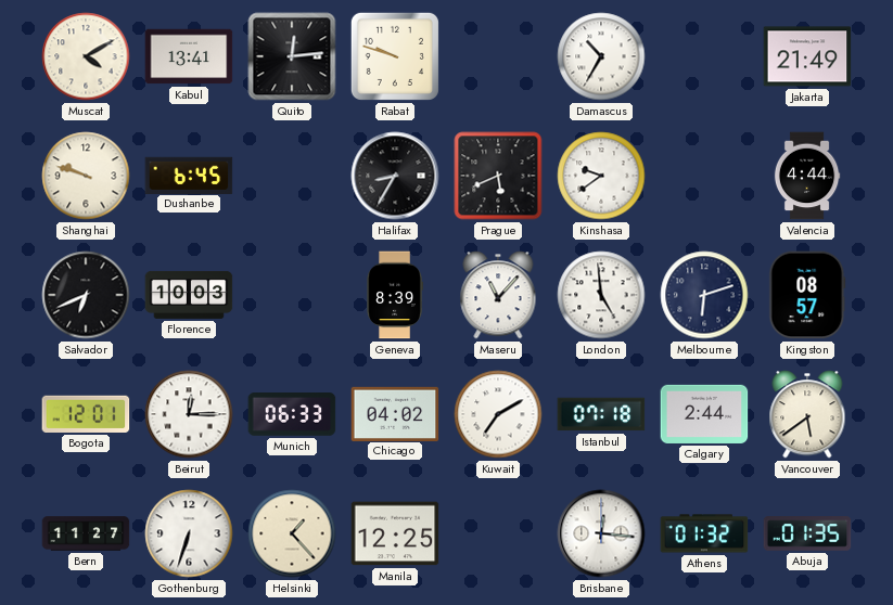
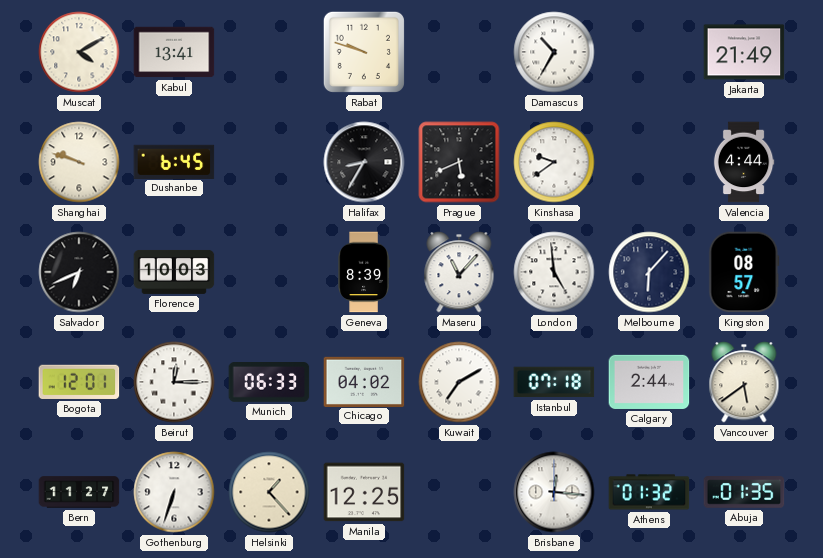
Quito: 12:14 -> none
Melbourne: 6:12 -> 6:07
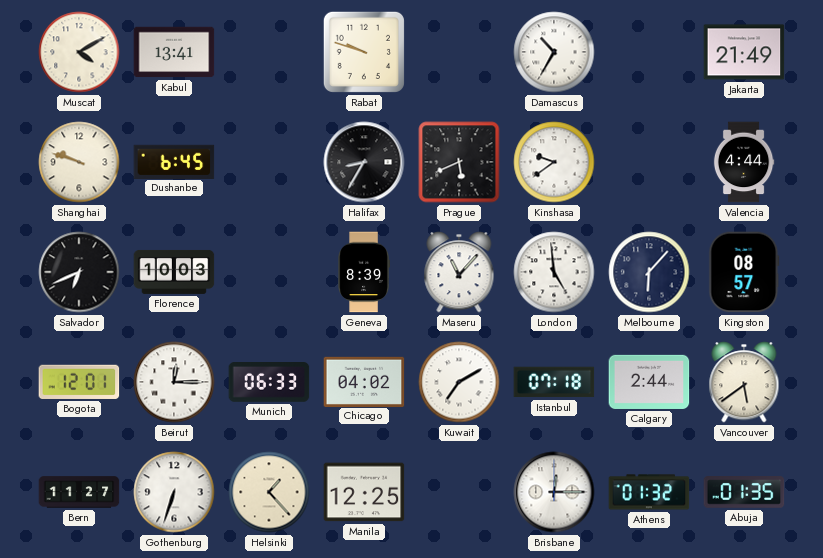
Brisbane: 12:16 -> 12:15
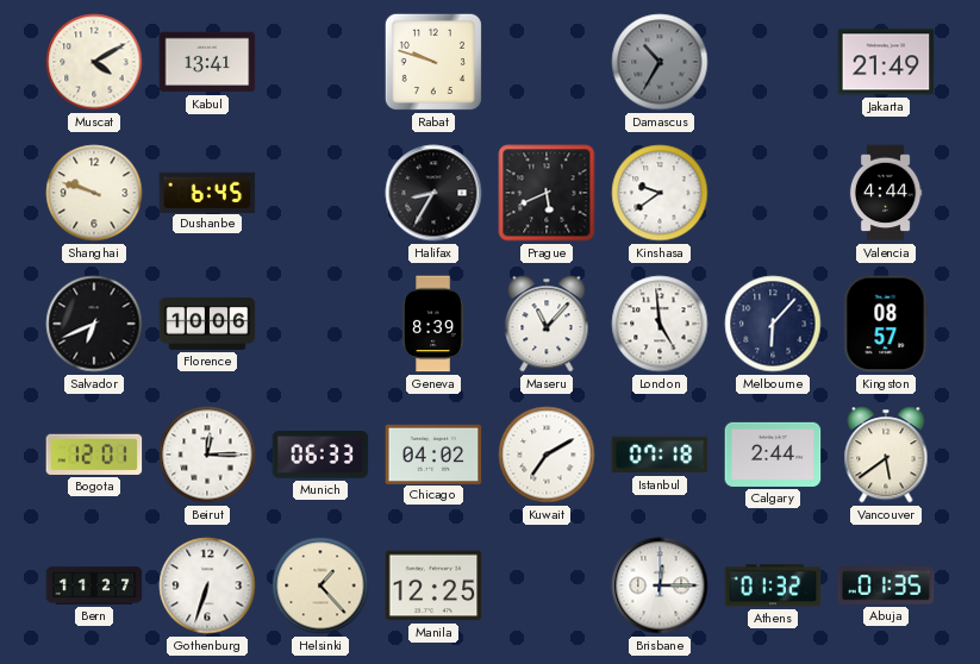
Damascus dial: white -> grey
Florence: 10:03 -> 10:06
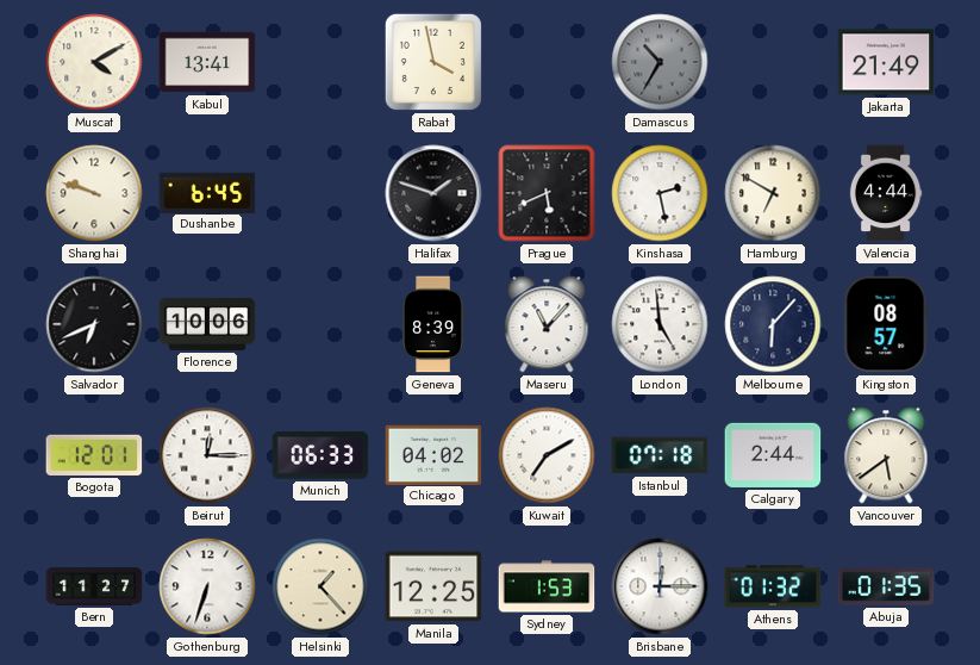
Rabat: 9:48 -> 3:58
Halifax: 8:35 -> 1:48
Kinshasa: 9:39 -> 2:28
Hamburg: none -> 6:50
Sydney: none -> 1:53
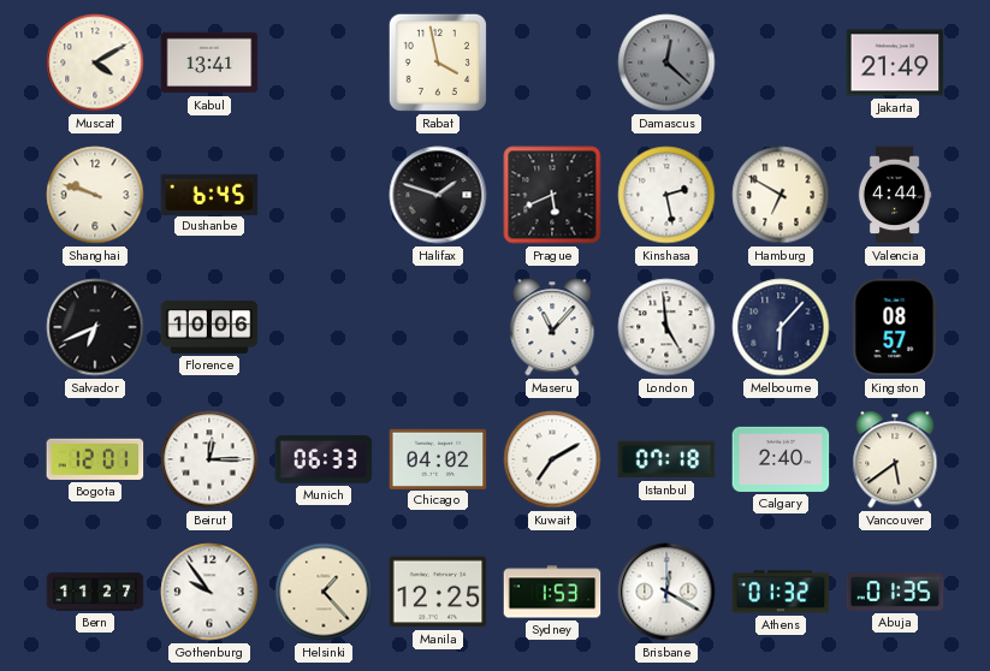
Damascus: 10:35 -> 12:22
Geneva: 8:39 -> none
Calgary: 2:44 -> 2:40
Gothenburg: 6:33 -> 9:54
Brisbane: 12:15 -> 12:20
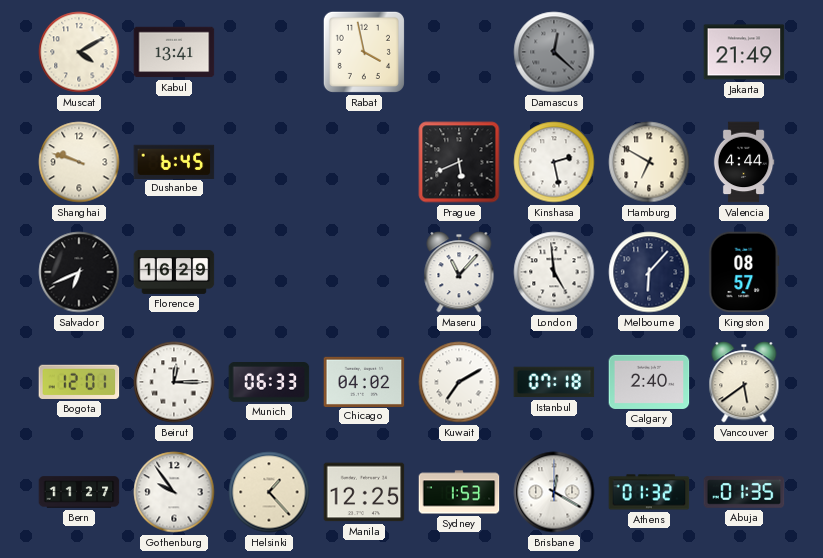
Halifax: 1:48 -> none
Florence: 10:06 -> 16:29
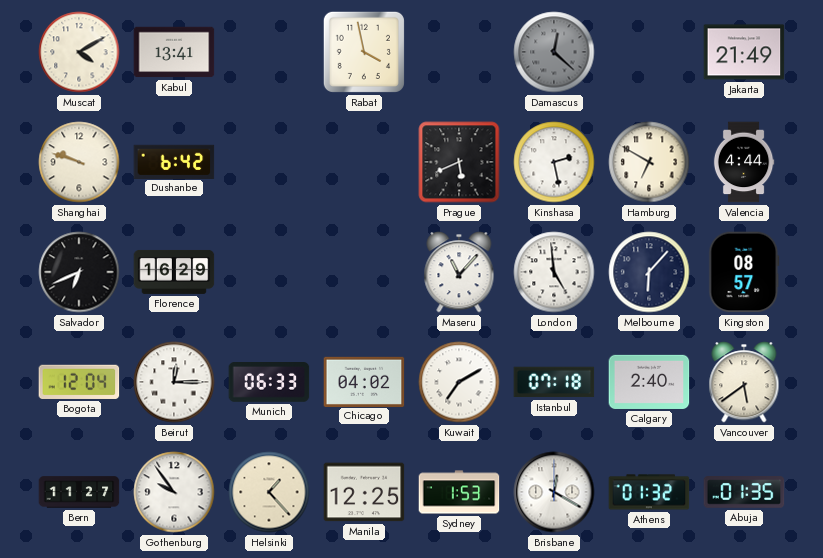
Dushanbe: 6:45 -> 6:42
Bogota: 12:01 -> 12:04
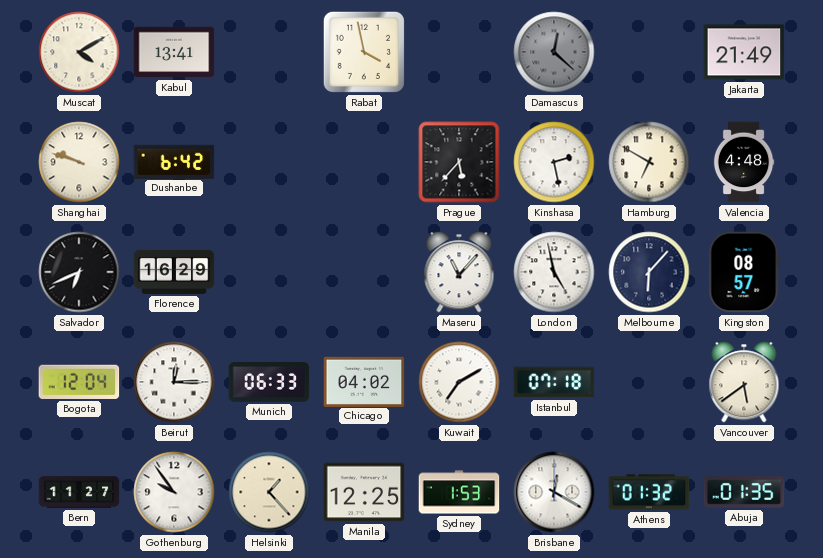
Prague: 5:41 -> 5:37
Valencia: 4:44 -> 4:48
London: 4:59 -> 4:58
Calgary: 2:40 -> none
